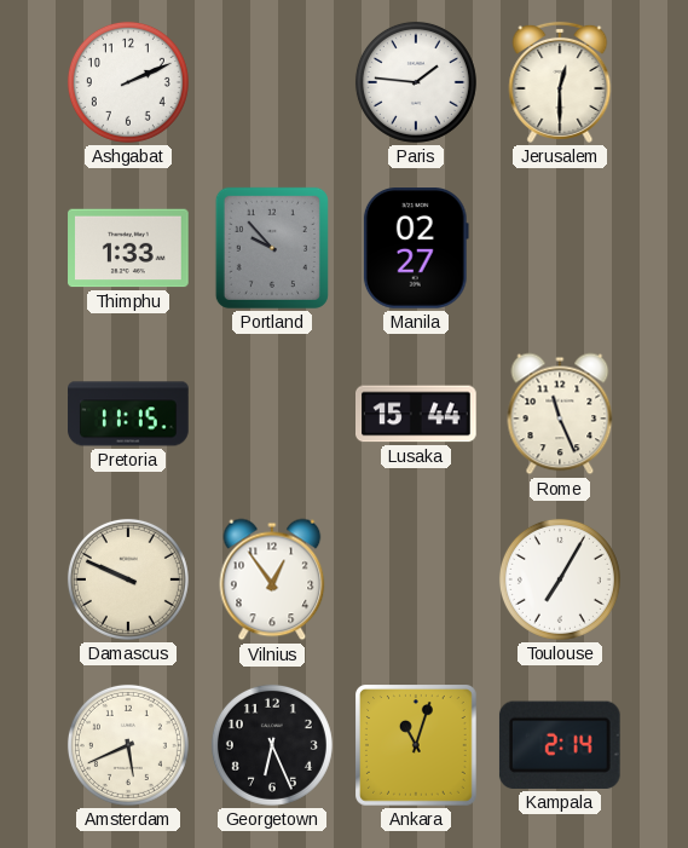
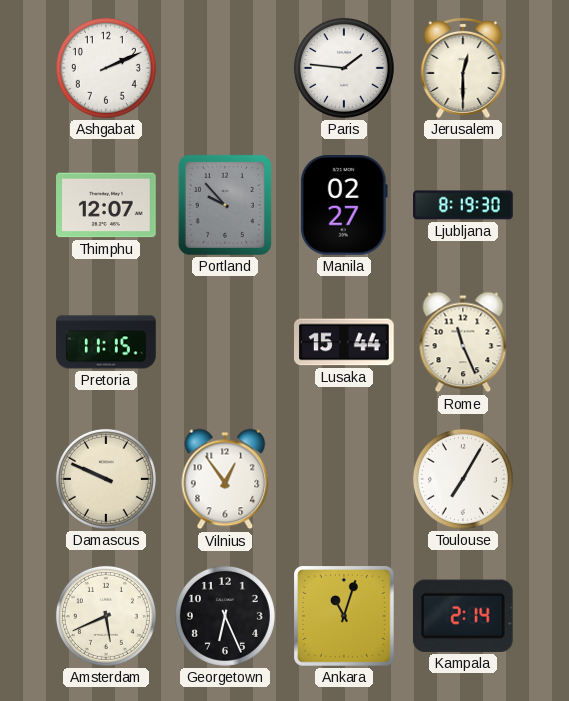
Thimphu: 1:33 -> 12:07
Ljubljana: none -> 8:19
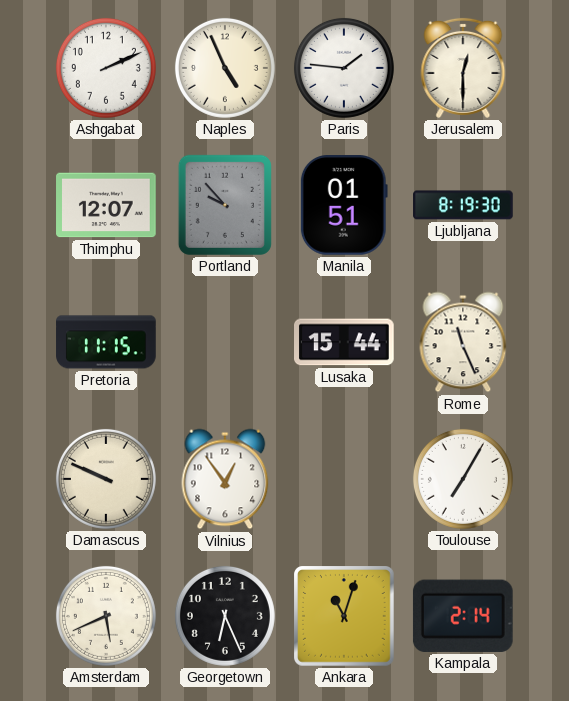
Naples: none -> 4:56
Manila: 02:27 -> 01:51
